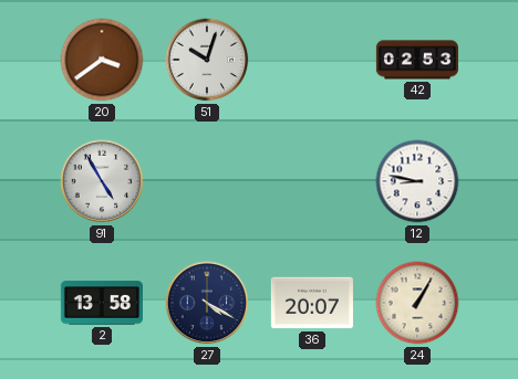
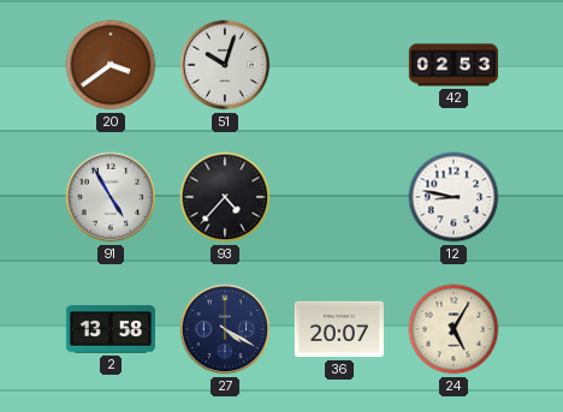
93: none -> 4:37
24: 1:05 -> 5:05
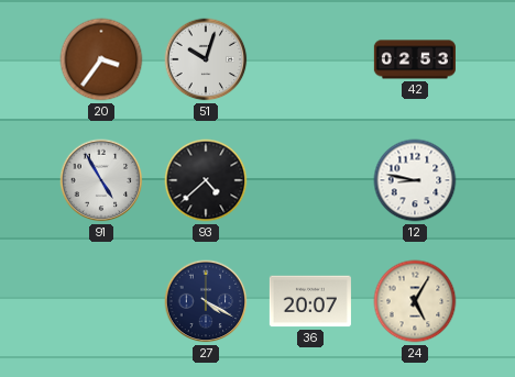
20: 3:39 -> 3:36
93: 4:37 -> 4:38
2: 13:58 -> none
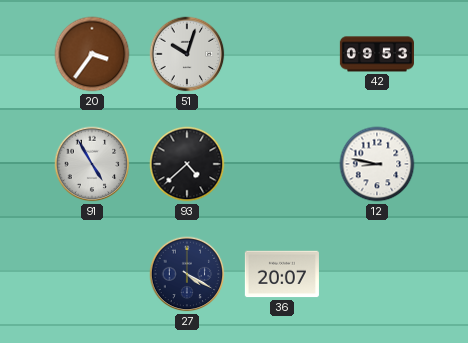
42: 02:53 -> 09:53
24: 5:05 -> none
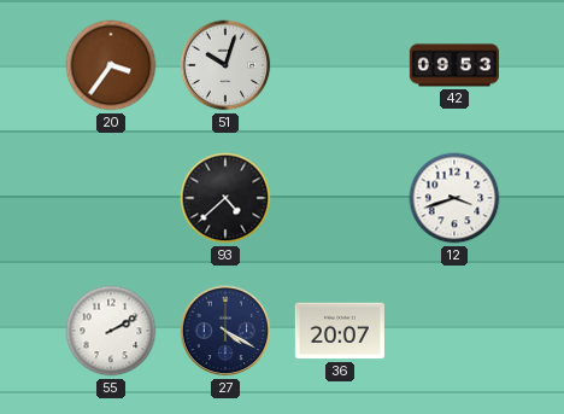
91: 4:55 -> none
12: 8:47 -> 3:42
55: none -> 2:10
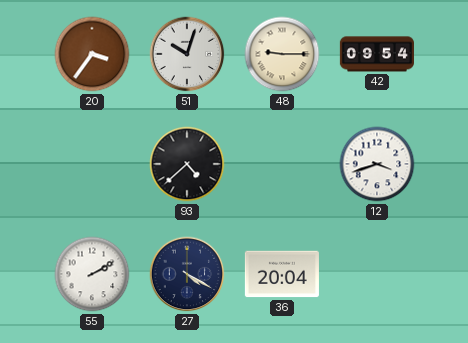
48: none -> 9:15
42: 09:53 -> 09:54
36: 20:07 -> 20:04
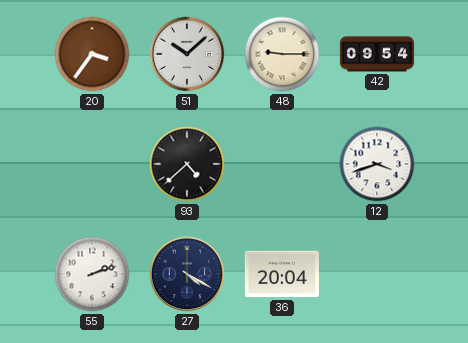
51: 10:03 -> 10:08
55: 2:10 -> 2:12
